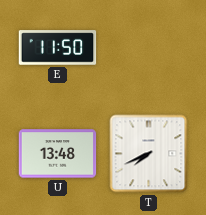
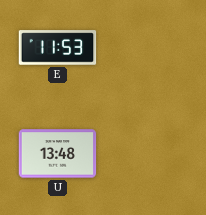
E: 11:50 -> 11:53
T: 7:41 -> none
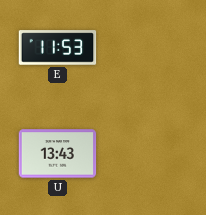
U: 13:48 -> 13:43
